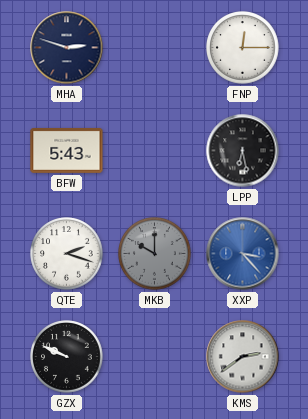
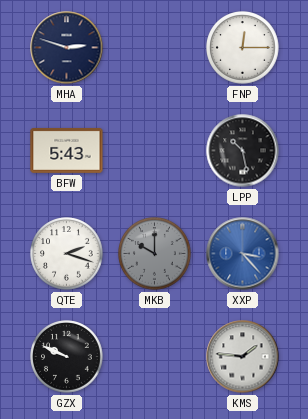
LPP: 6:28 -> 10:28
KMS: 2:39 -> 1:46
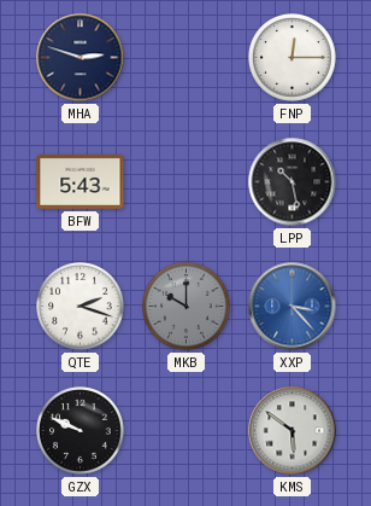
KMS: 1:46 -> 5:51
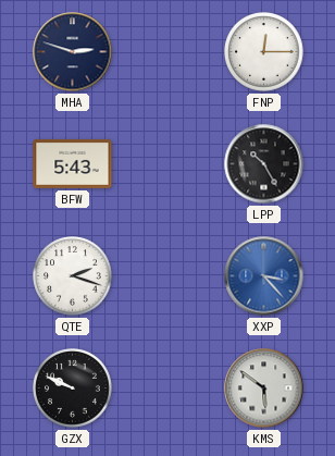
LPP: 10:28 -> 10:25
MKB: 10:00 -> none
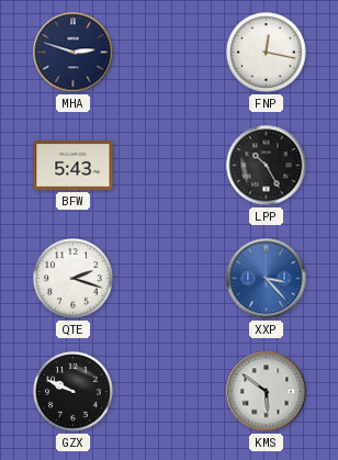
FNP: 12:15 -> 12:17
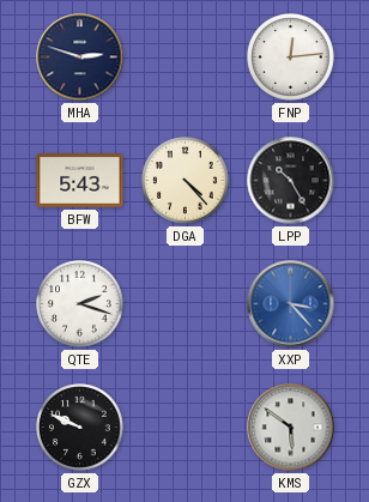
FNP: 12:17 -> 12:14
DGA: none -> 4:23
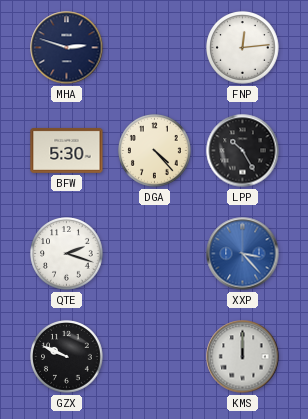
BFW: 5:43 -> 5:30
KMS: 5:51 -> 12:00
